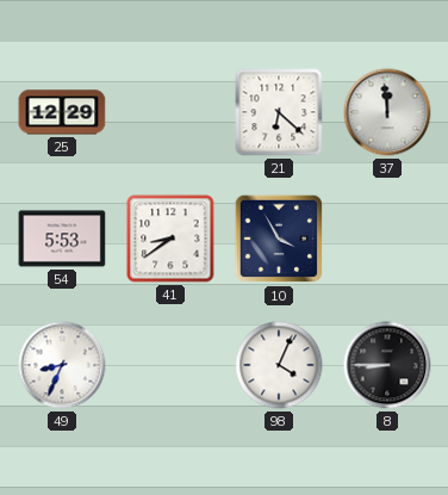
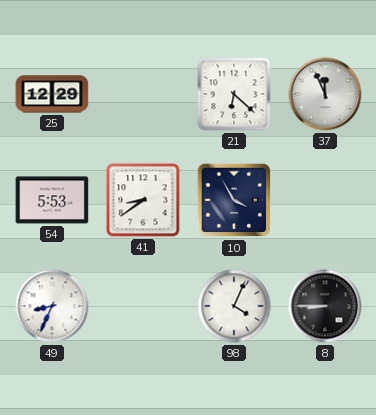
37: 11:59 -> 11:56
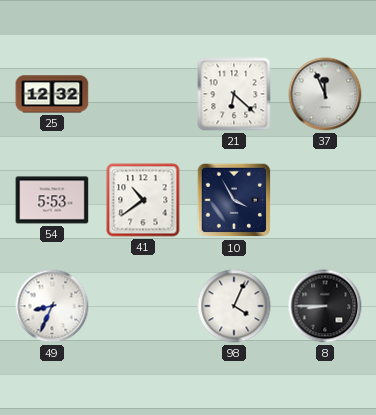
25: 12:29 -> 12:32
41: 8:39 -> 10:39
